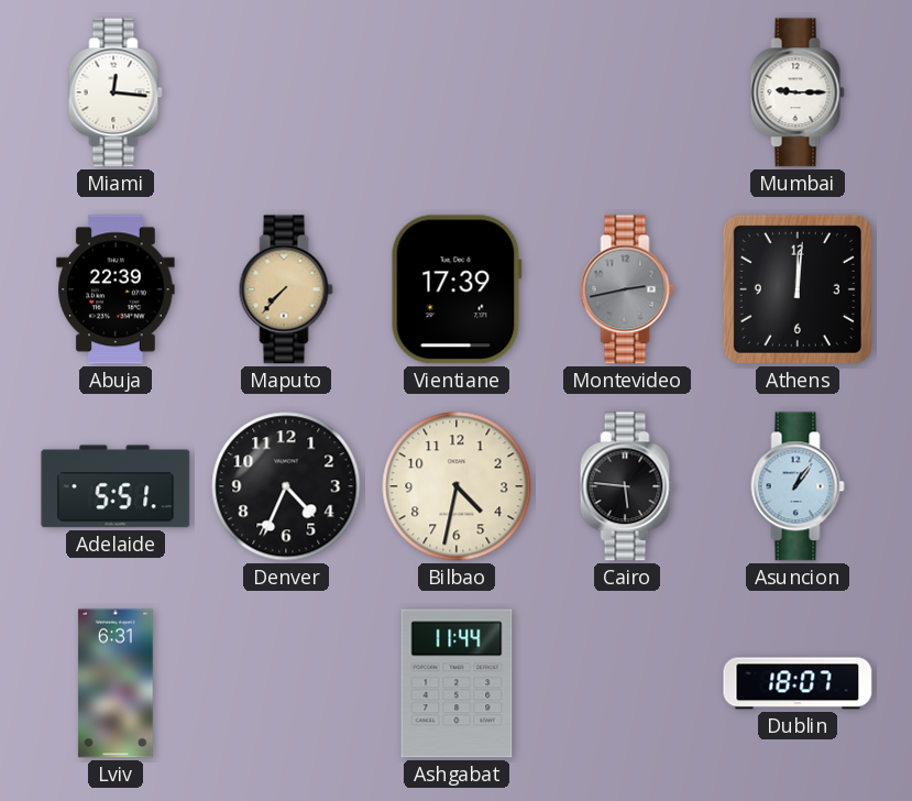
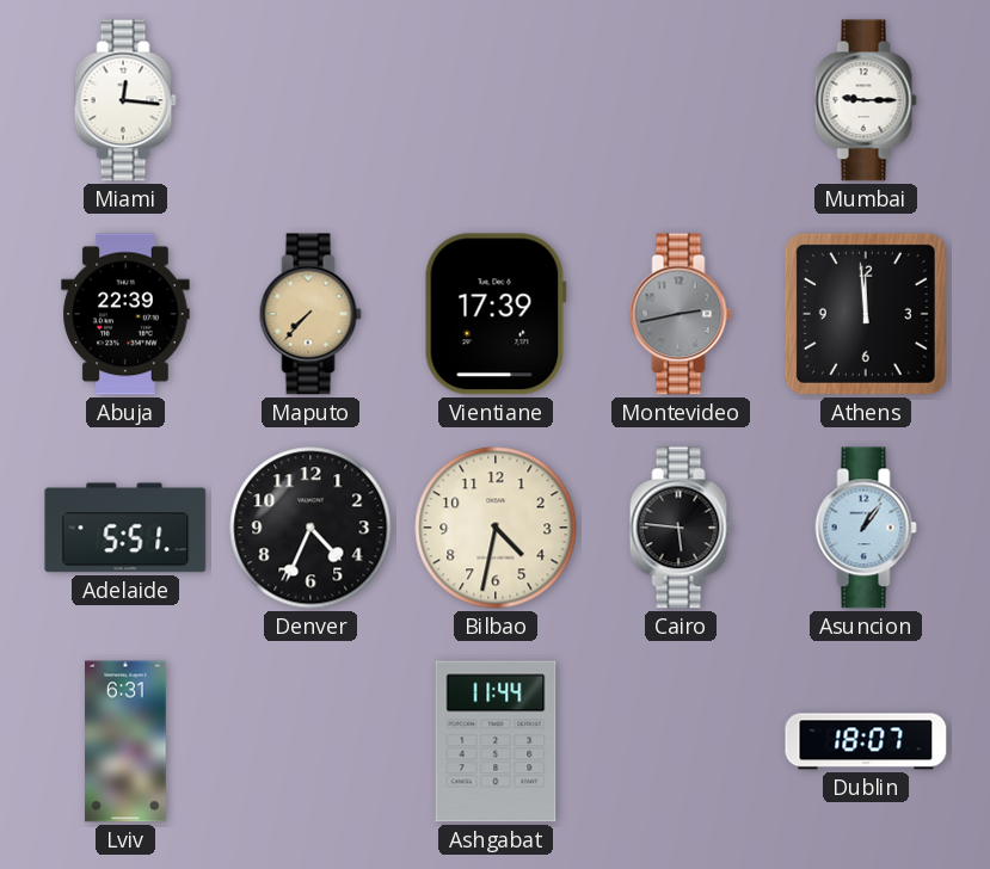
Athens: 12:01 -> 11:59
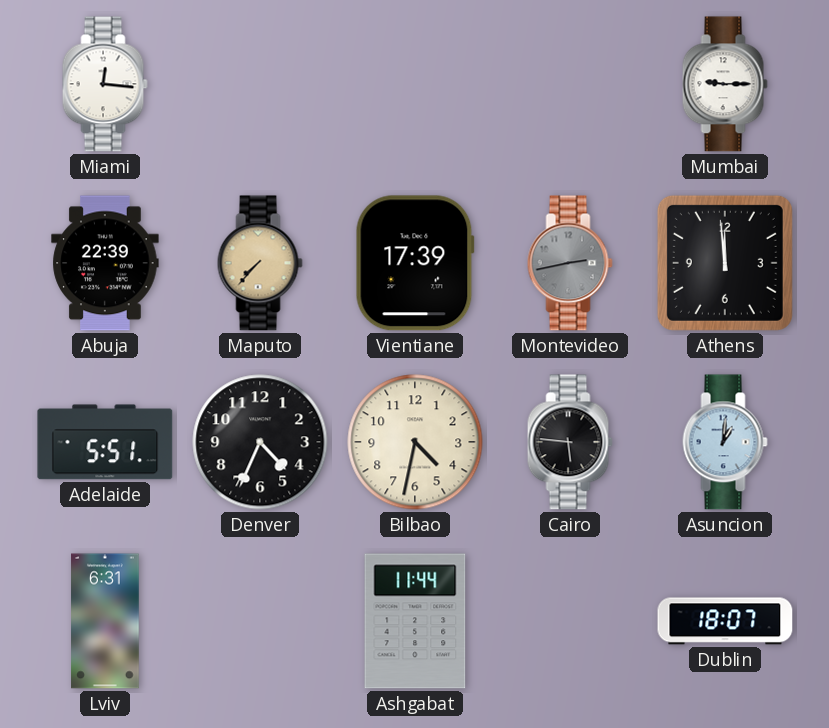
Asuncion: 1:06 -> 1:01
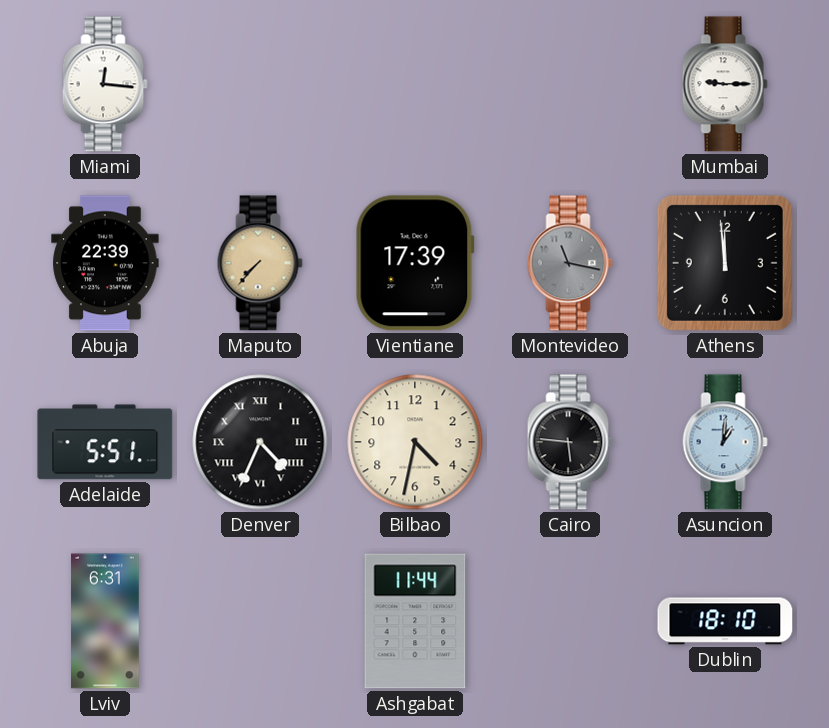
Montevideo: 2:43 -> 11:17
Denver numerals: Arabic -> Roman
Dublin: 18:07 -> 18:10
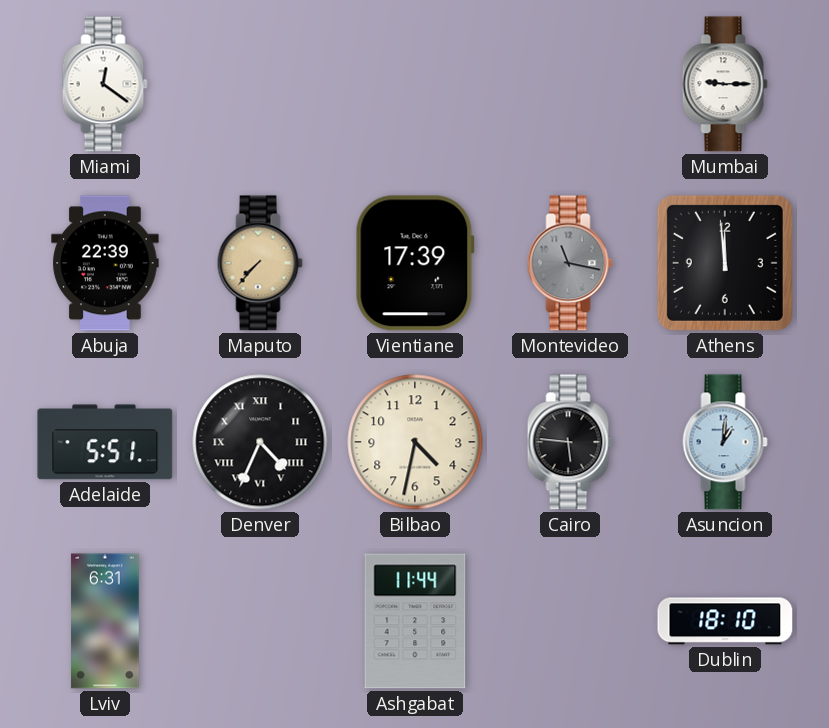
Miami: 12:16 -> 12:21
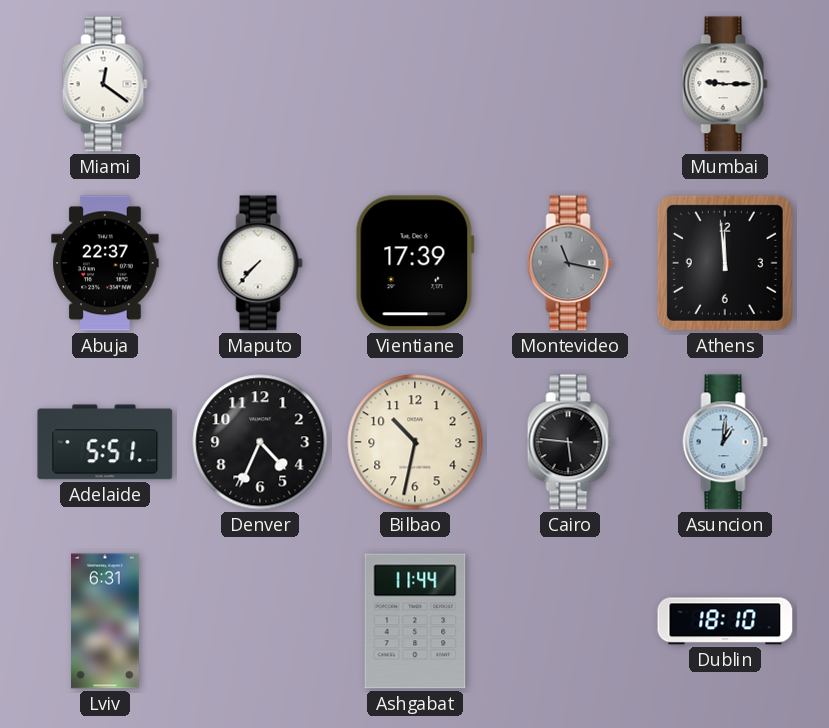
Abuja: 22:39 -> 22:37
Maputo dial: champagne -> white
Denver numerals: Roman -> Arabic
Bilbao: 4:32 -> 10:32
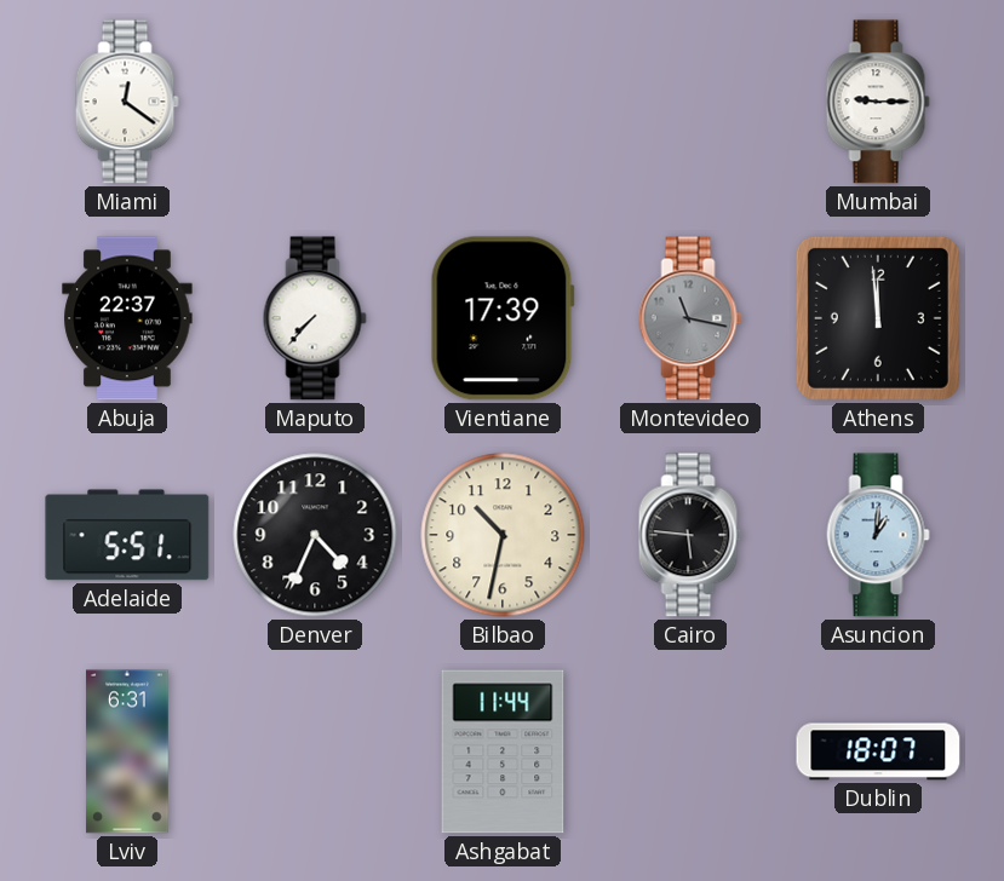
Dublin: 18:10 -> 18:07
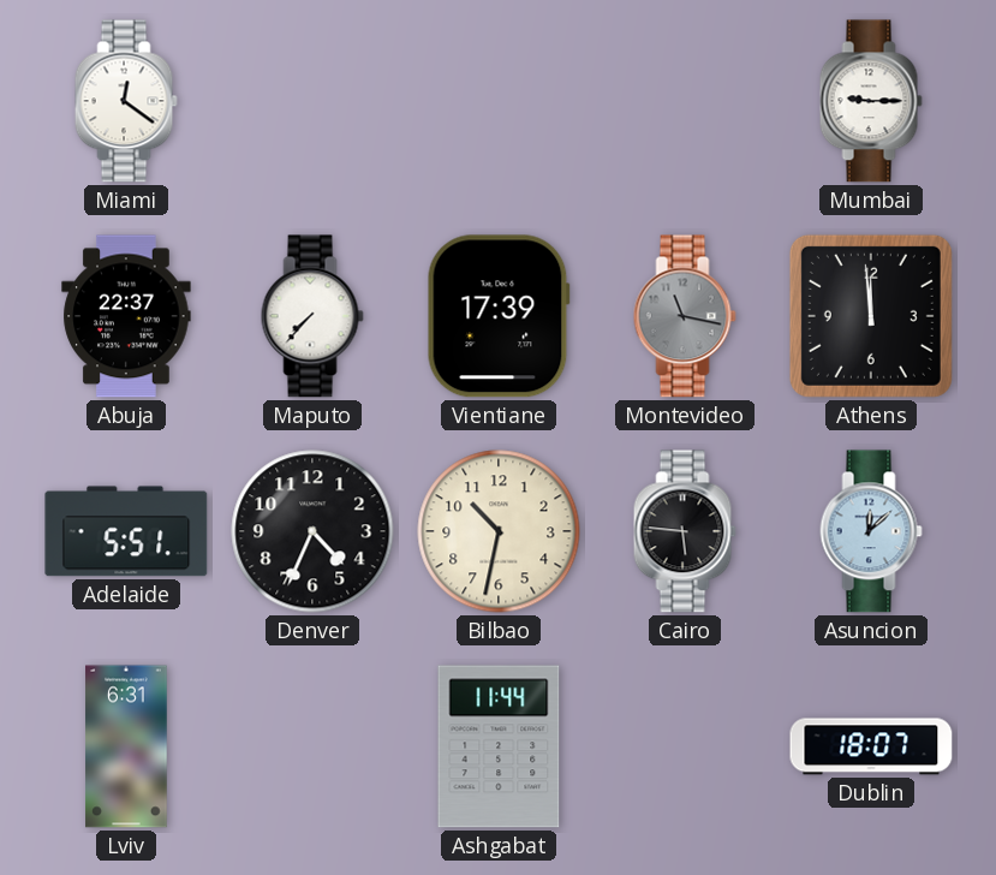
Asuncion: 1:01 -> 12:08
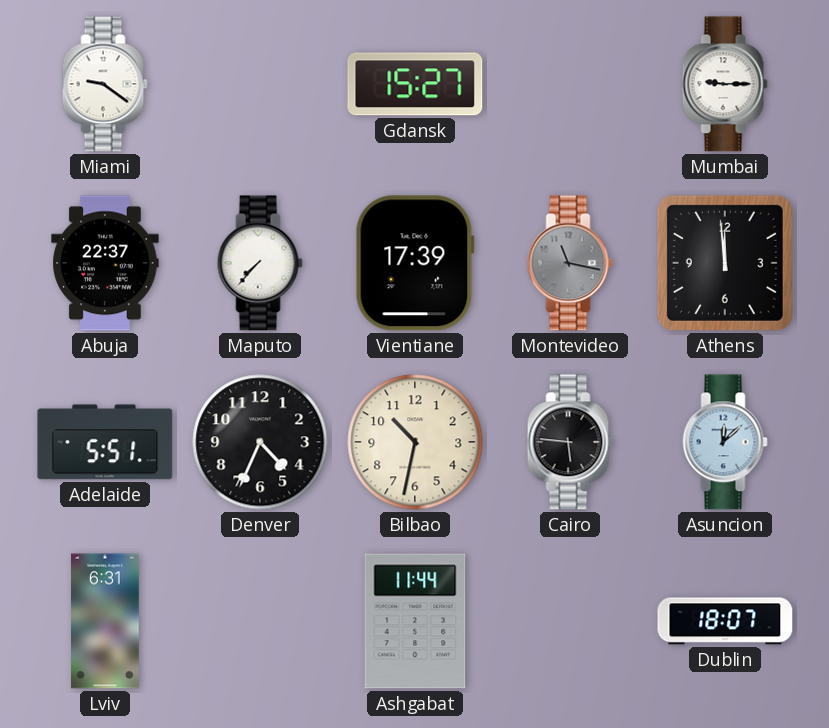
Miami: 12:21 -> 9:21
Gdansk: none -> 15:27
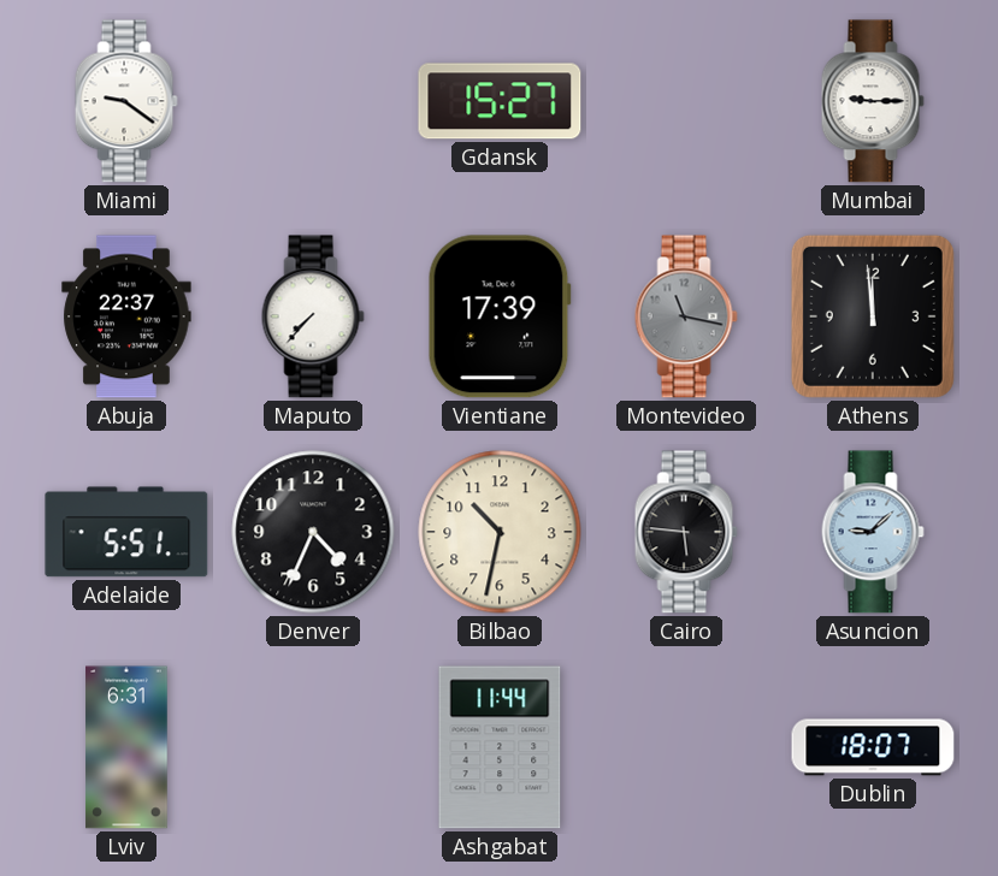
Asuncion: 12:08 -> 9:08
